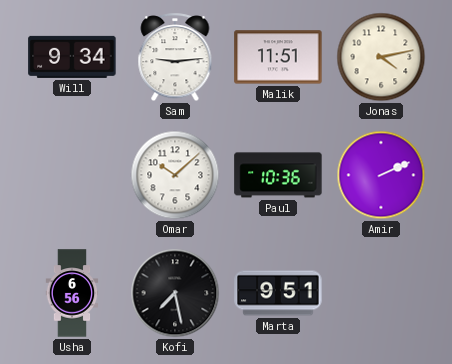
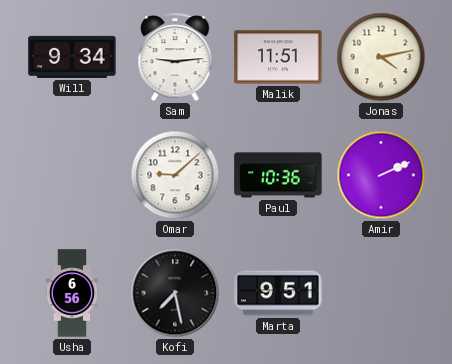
Omar: 10:08 -> 9:08
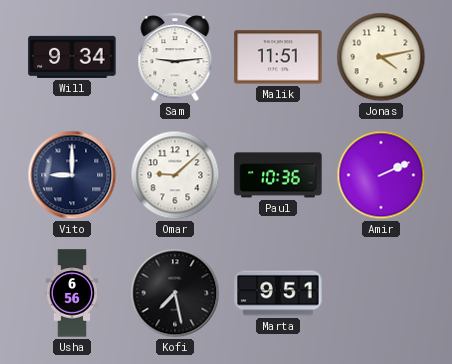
Vito: none -> 9:00
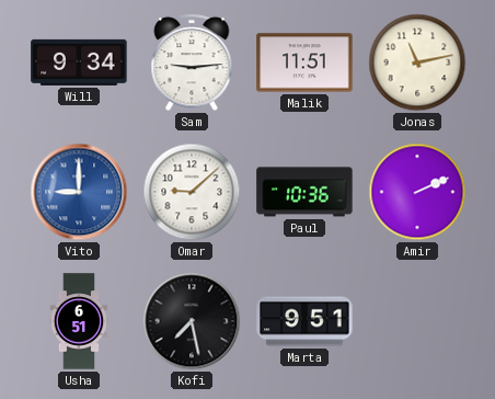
Jonas: 4:13 -> 11:13
Vito dial: navy -> blue
Usha: 6:56 -> 6:51
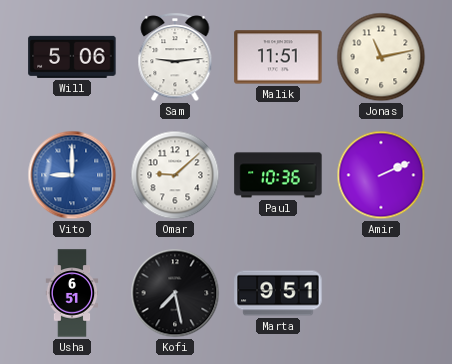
Will: 9:34 -> 5:06
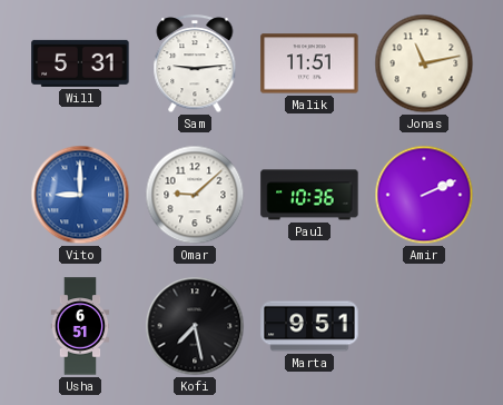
Will: 5:06 -> 5:31
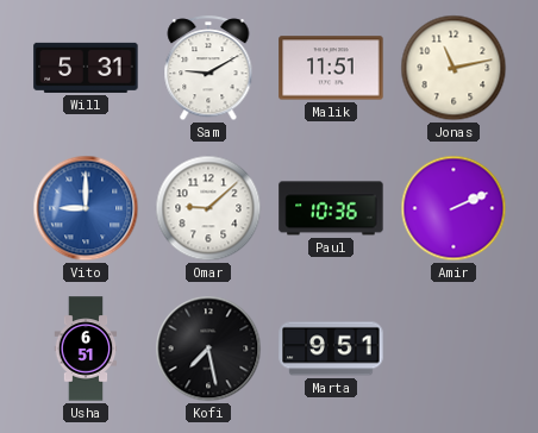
Sam: 9:14 -> 9:10
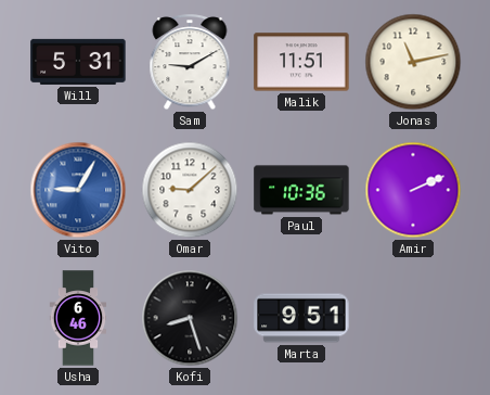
Vito: 9:00 -> 9:05
Usha: 6:51 -> 6:46
Kofi: 7:28 -> 8:27
